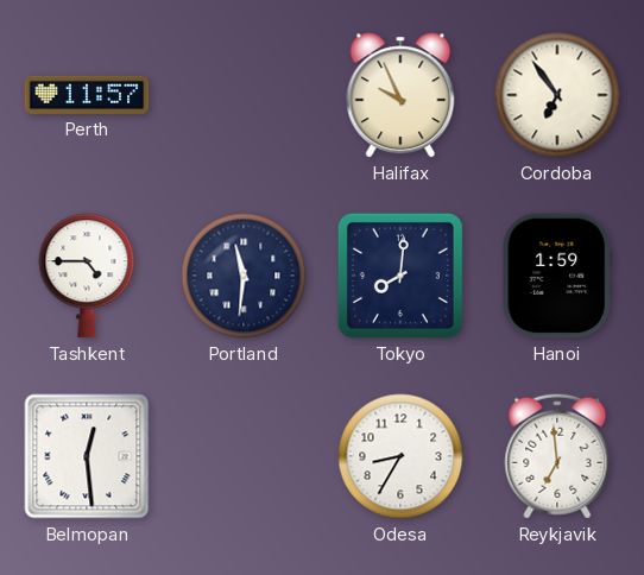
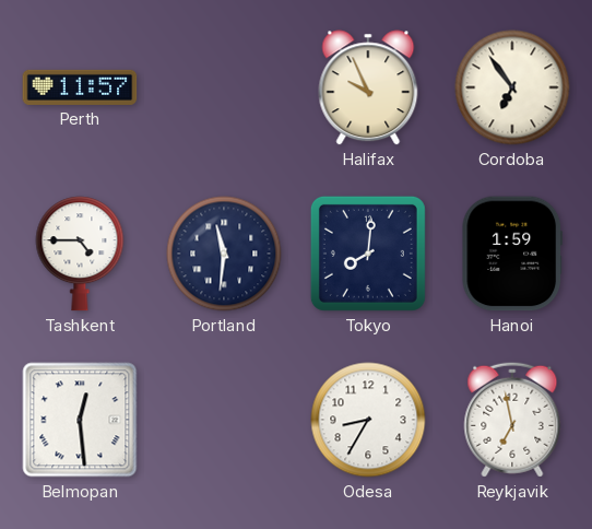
Reykjavik: 6:59 -> 6:58
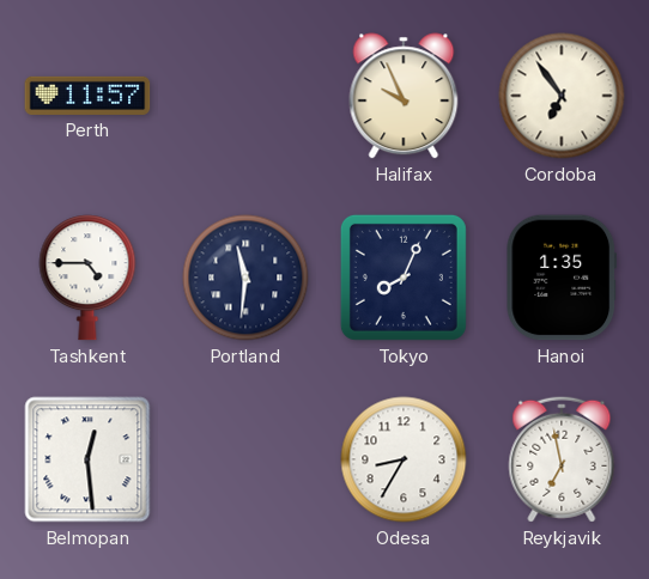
Tokyo: 8:01 -> 8:04
Hanoi: 1:59 -> 1:35
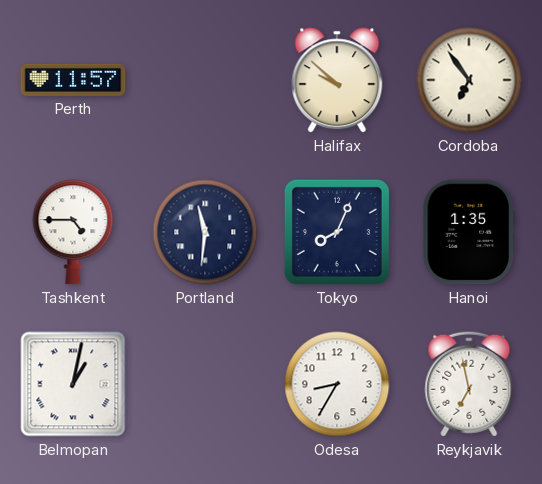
Halifax: 9:56 -> 9:52
Belmopan: 12:29 -> 1:02
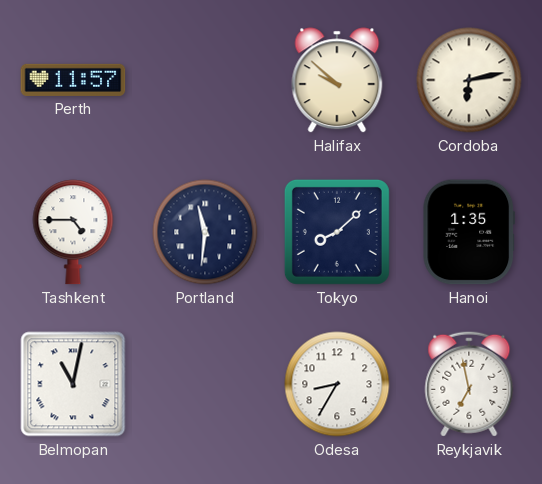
Cordoba: 6:54 -> 6:13
Tokyo: 8:04 -> 8:08
Belmopan: 1:02 -> 11:02
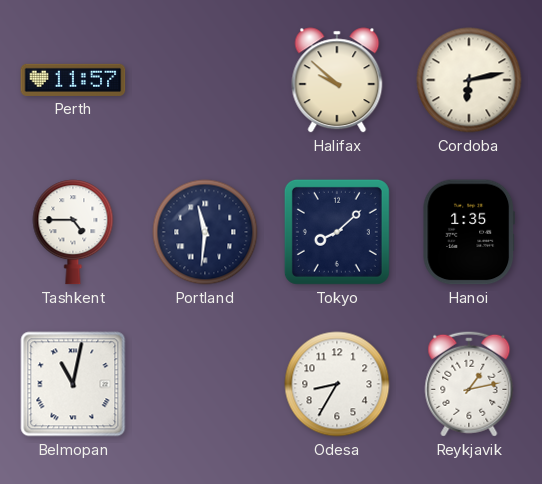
Reykjavik: 6:58 -> 1:13
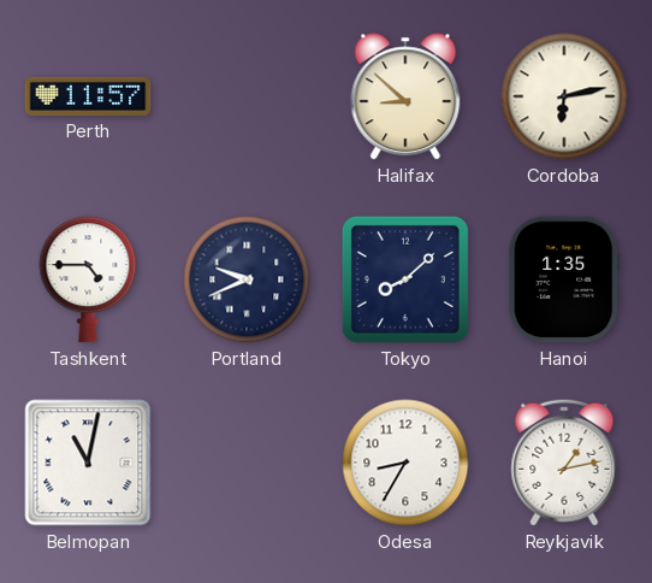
Halifax: 9:52 -> 8:52
Portland: 11:31 -> 9:41
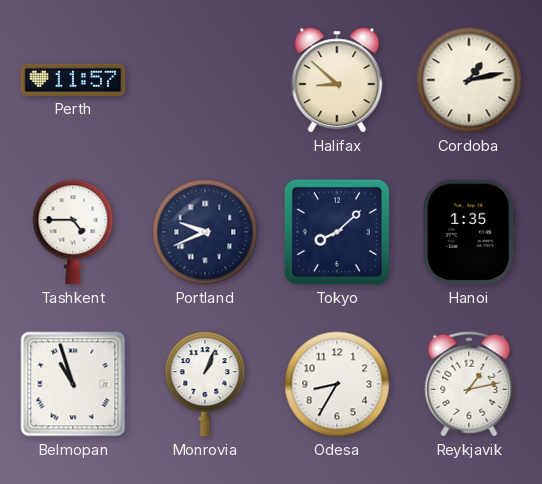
Cordoba: 6:13 -> 1:13
Belmopan: 11:02 -> 10:57
Monrovia: none -> 1:04
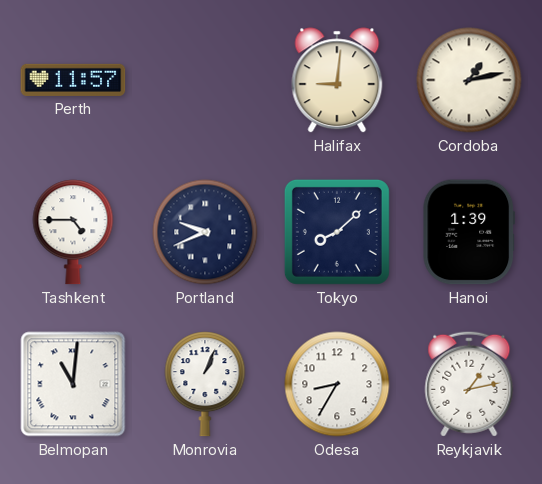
Halifax: 8:52 -> 9:01
Hanoi: 1:35 -> 1:39
Belmopan: 10:57 -> 11:01
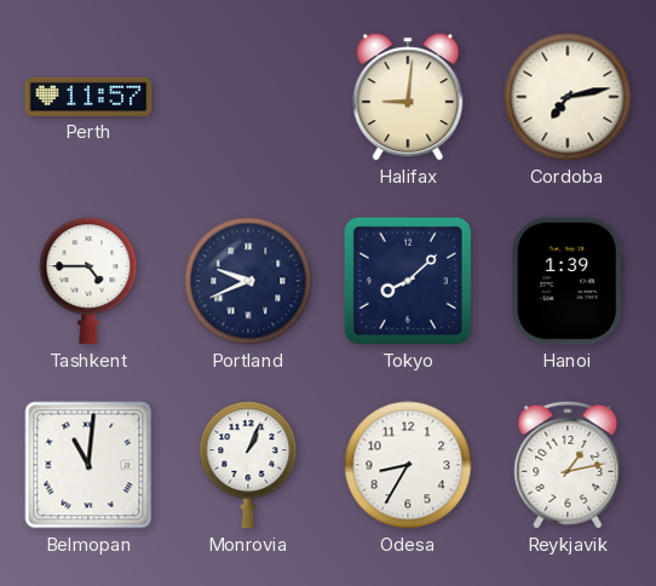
Cordoba: 1:13 -> 7:13
